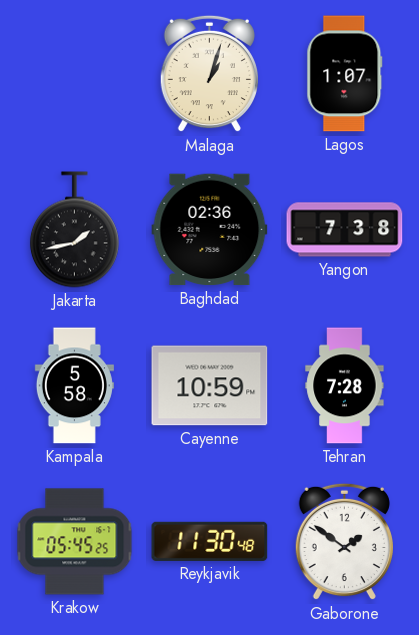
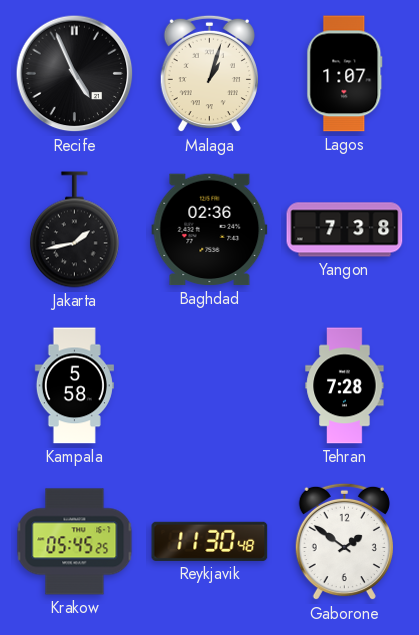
Recife: none -> 4:56
Cayenne: 10:59 -> none
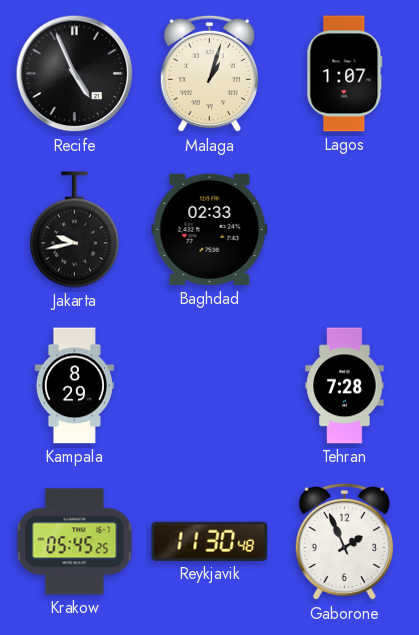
Jakarta: 1:43 -> 9:43
Baghdad: 02:36 -> 02:33
Yangon: 7:38 -> none
Kampala: 5:58 -> 8:29
Gaborone: 1:51 -> 1:56
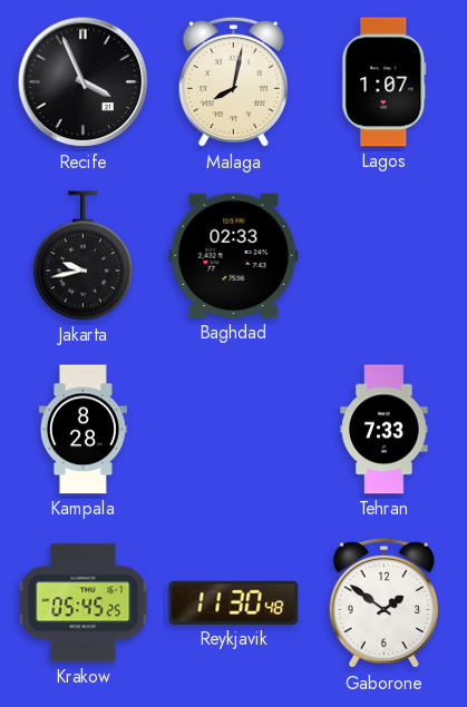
Recife: 4:56 -> 3:56
Malaga: 1:03 -> 8:02
Kampala: 8:29 -> 8:28
Tehran: 7:28 -> 7:33
Gaborone: 1:56 -> 1:51
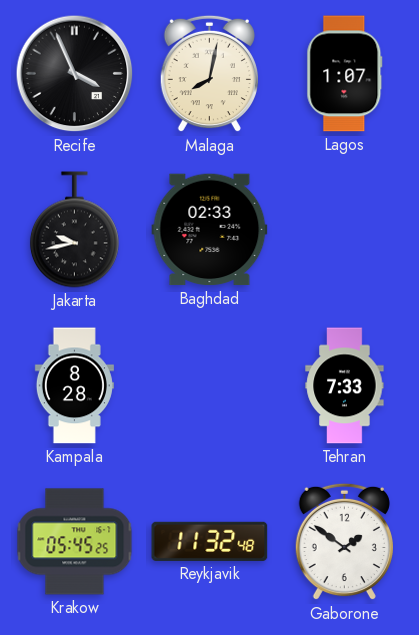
Reykjavik: 11:30 -> 11:32
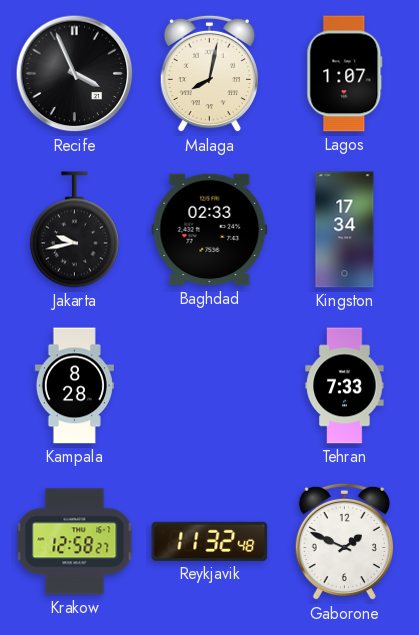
Kingston: none -> 17:34
Krakow: 05:45 -> 12:58
Gaborone: 1:51 -> 1:49
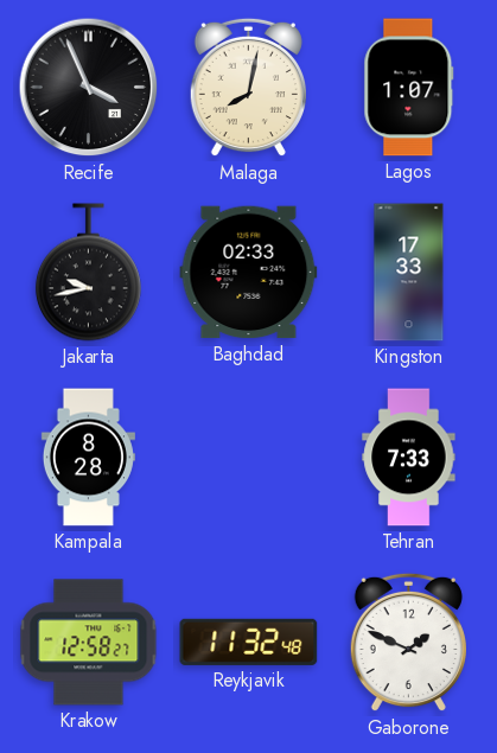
Kingston: 17:34 -> 17:33
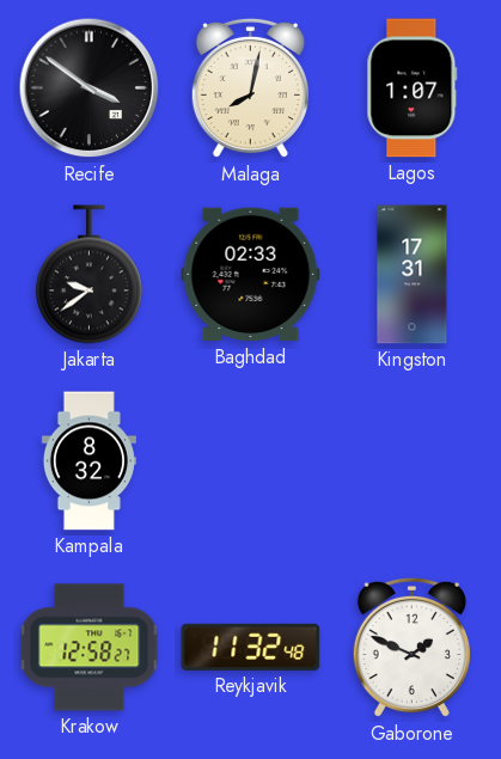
Recife: 3:56 -> 3:51
Jakarta: 9:43 -> 9:39
Kingston: 17:33 -> 17:31
Kampala: 8:28 -> 8:32
Tehran: 7:33 -> none
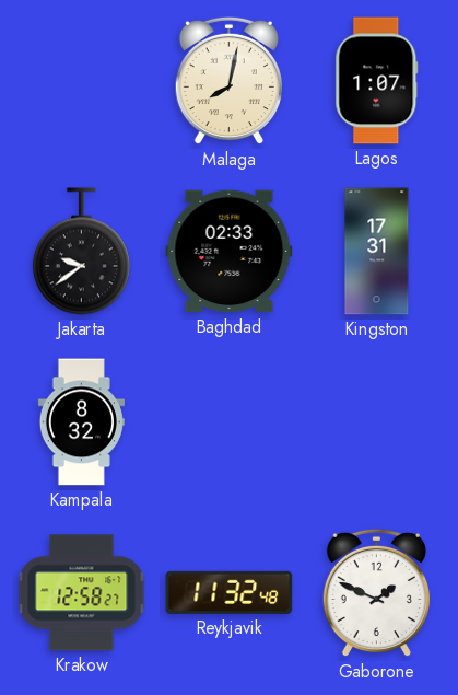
Recife: 3:51 -> none
